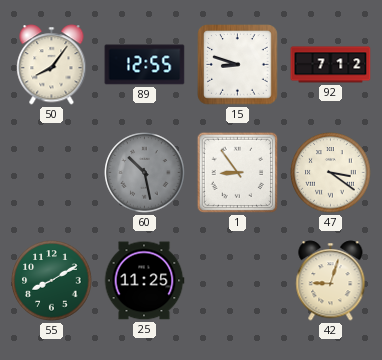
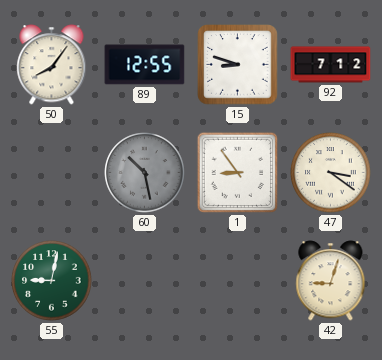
55: 8:10 -> 9:02
25: 11:25 -> none
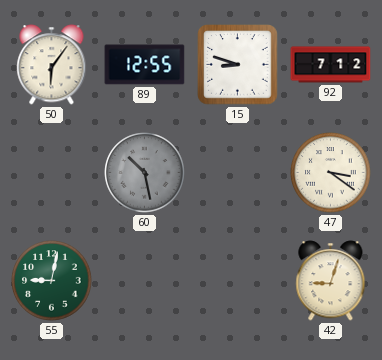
50: 8:06 -> 6:06
1: 8:54 -> none
